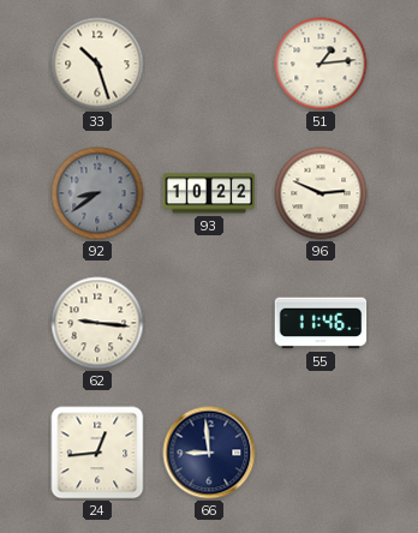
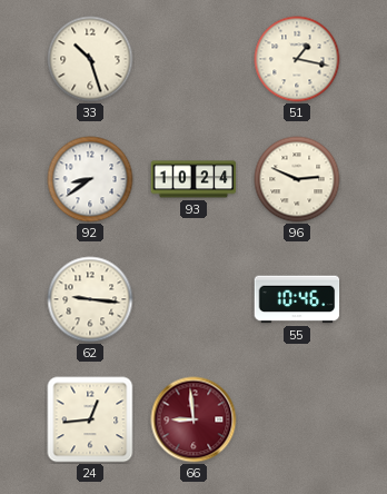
51: 1:14 -> 1:17
92 dial: grey -> white
93: 10:22 -> 10:24
55: 11:46 -> 10:46
66 dial: navy -> burgundy
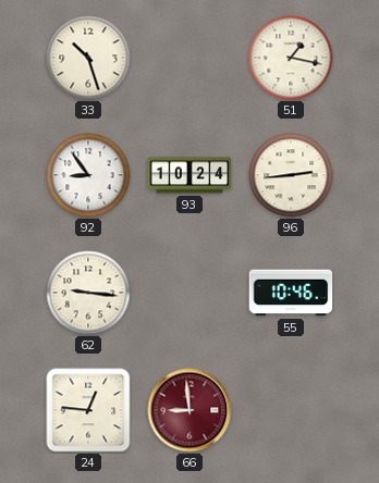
92: 8:39 -> 8:54
96: 2:49 -> 2:44
24: 12:44 -> 12:46
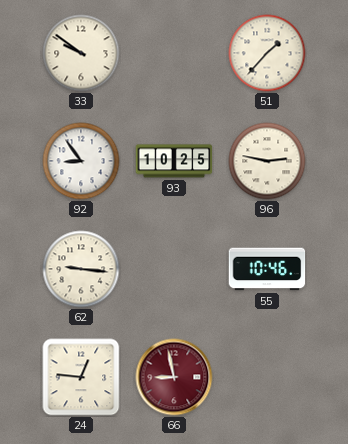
33: 10:27 -> 9:51
51: 1:17 -> 1:37
93: 10:24 -> 10:25
96: 2:44 -> 2:47
66: 8:59 -> 8:58
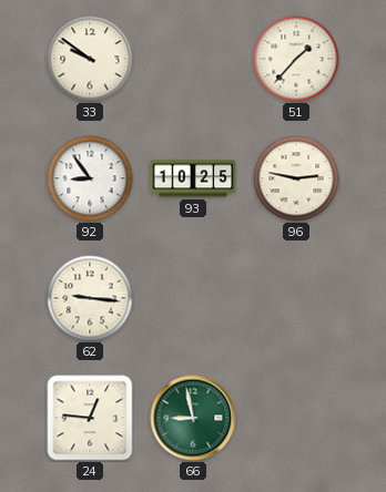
55: 10:46 -> none
66 dial: burgundy -> green
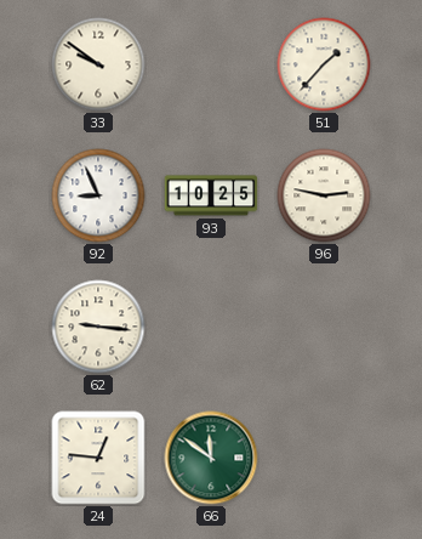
92: 8:54 -> 8:56
66: 8:58 -> 11:51
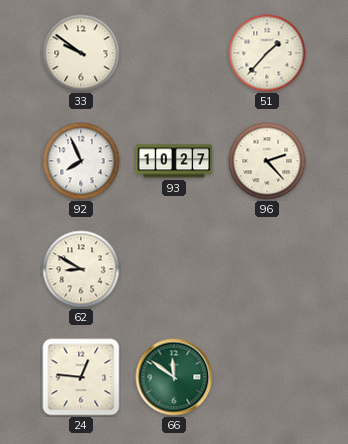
92: 8:56 -> 7:56
93: 10:25 -> 10:27
96: 2:47 -> 2:23
62: 9:16 -> 8:50
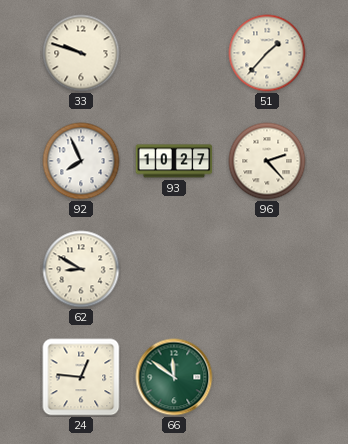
33: 9:51 -> 9:48
